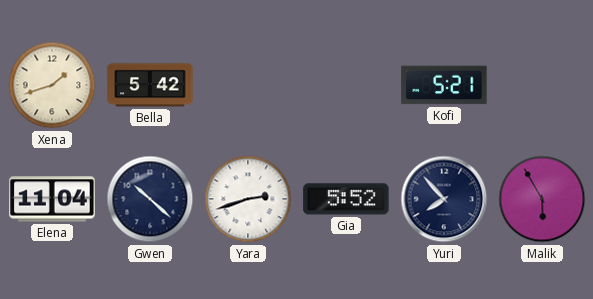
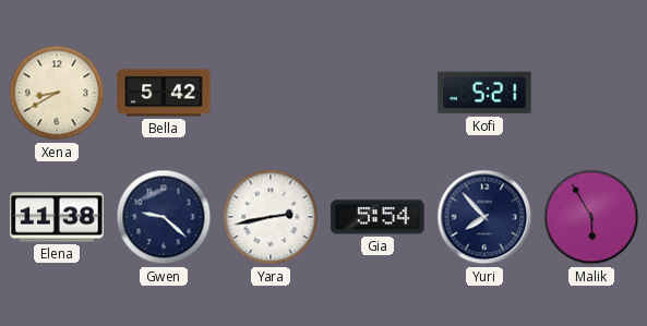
Xena: 1:42 -> 8:40
Elena: 11:04 -> 11:38
Gwen: 10:22 -> 9:22
Yara: 2:42 -> 2:43
Gia: 5:52 -> 5:54
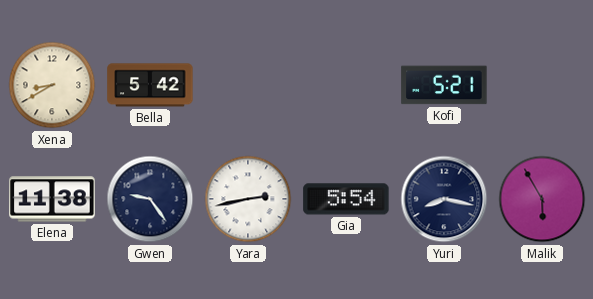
Gwen: 9:22 -> 9:24
Yuri: 7:53 -> 8:17
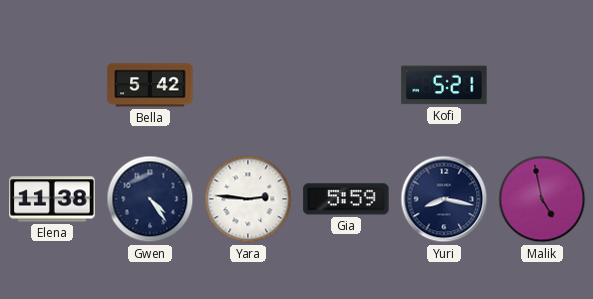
Xena: 8:40 -> none
Gwen: 9:24 -> 4:24
Yara: 2:43 -> 2:46
Gia: 5:54 -> 5:59
Malik: 5:55 -> 4:58
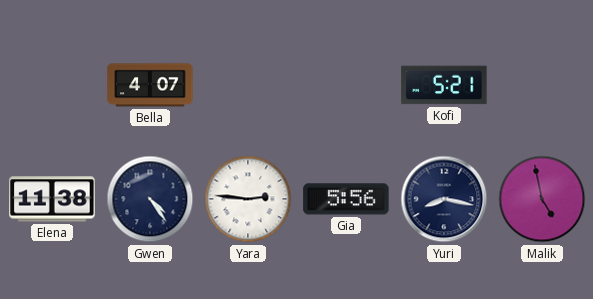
Bella: 5:42 -> 4:07
Gia: 5:59 -> 5:56
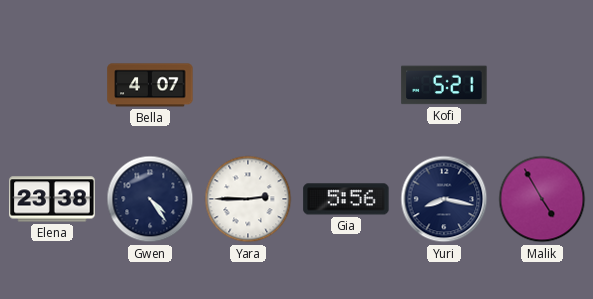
Elena: 11:38 -> 23:38
Yara: 2:46 -> 2:45
Malik: 4:58 -> 4:55
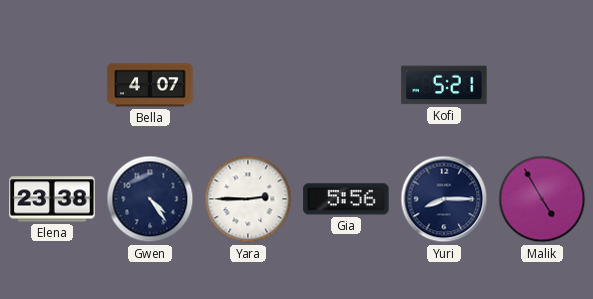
Yuri: 8:17 -> 8:15
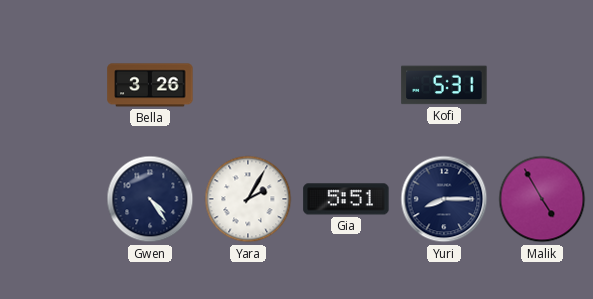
Bella: 4:07 -> 3:26
Kofi: 5:21 -> 5:31
Elena: 23:38 -> none
Yara: 2:45 -> 2:05
Gia: 5:56 -> 5:51
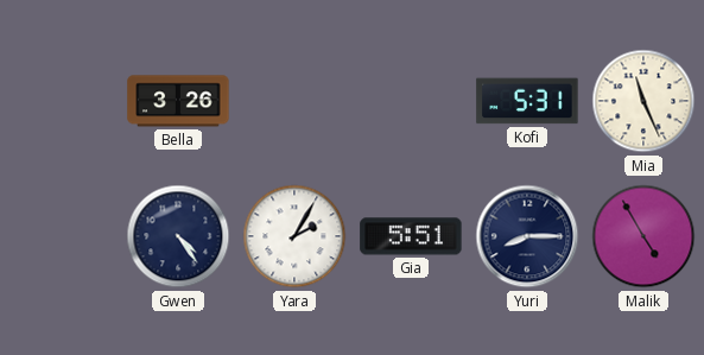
Mia: none -> 11:26
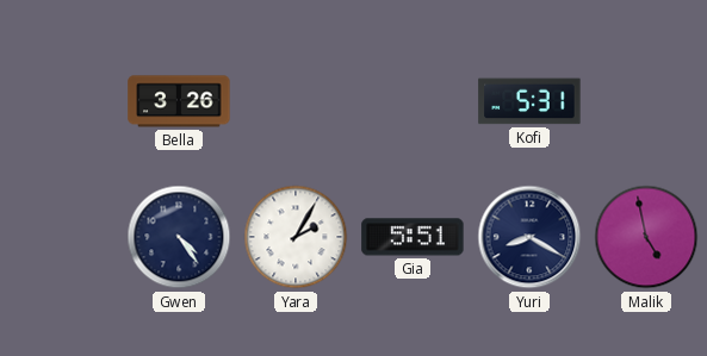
Mia: 11:26 -> none
Yuri: 8:15 -> 8:20
Malik: 4:55 -> 4:58
